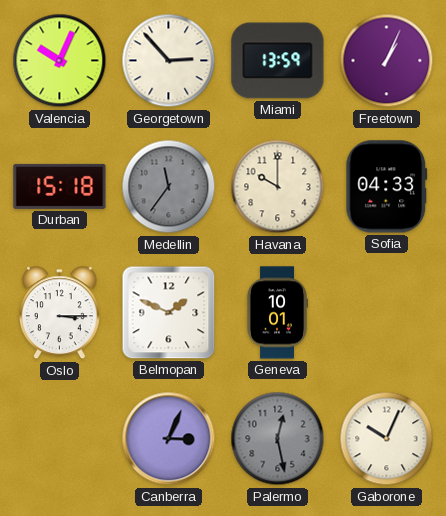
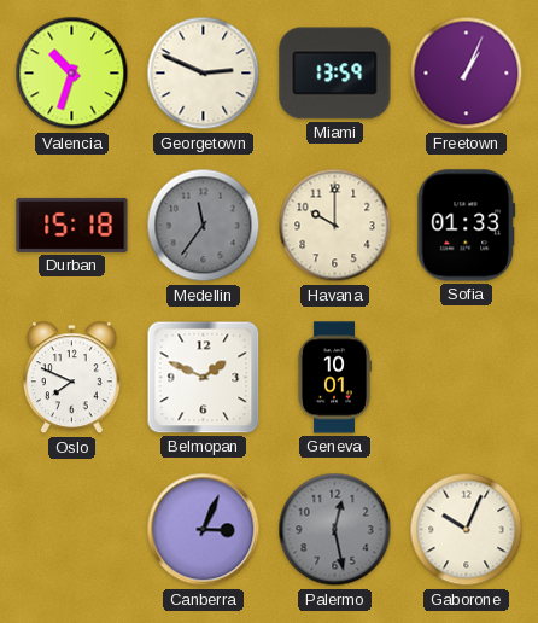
Valencia: 10:04 -> 10:33
Georgetown: 2:53 -> 2:49
Sofia: 04:33 -> 01:33
Oslo: 3:15 -> 7:49
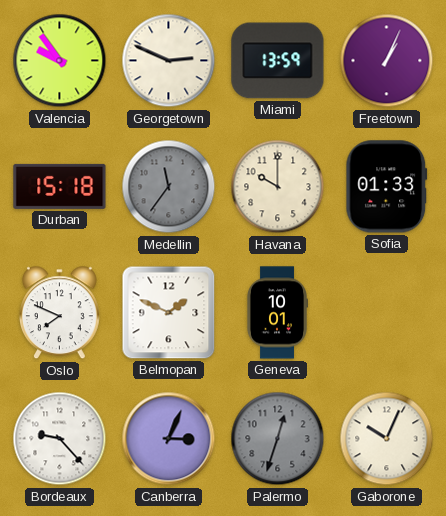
Valencia: 10:33 -> 9:54
Bordeaux: none -> 9:23
Palermo: 12:28 -> 12:33
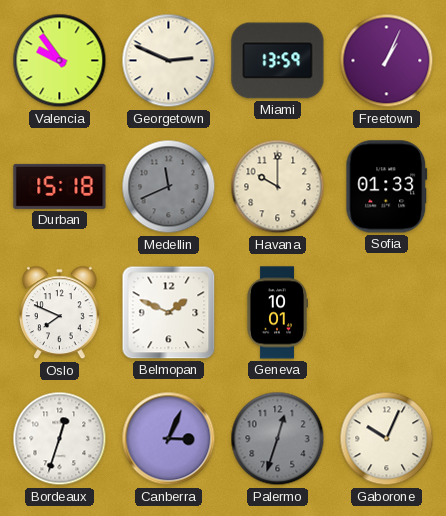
Medellin: 11:36 -> 11:41
Bordeaux: 9:23 -> 12:33
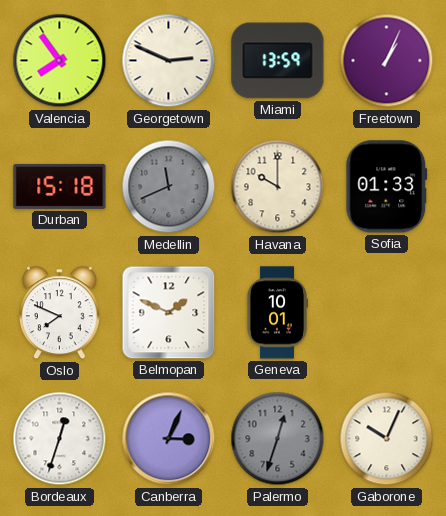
Valencia: 9:54 -> 7:54
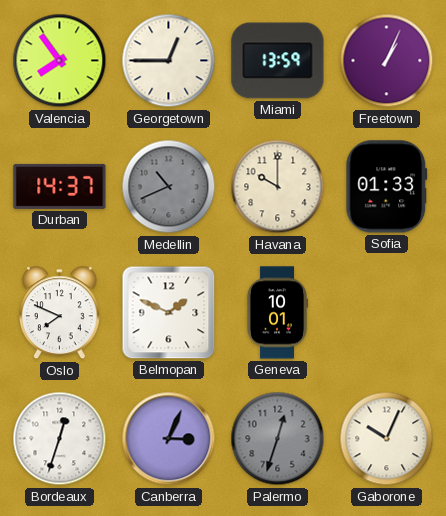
Georgetown: 2:49 -> 12:45
Durban: 15:18 -> 14:37
Medellin: 11:41 -> 10:41
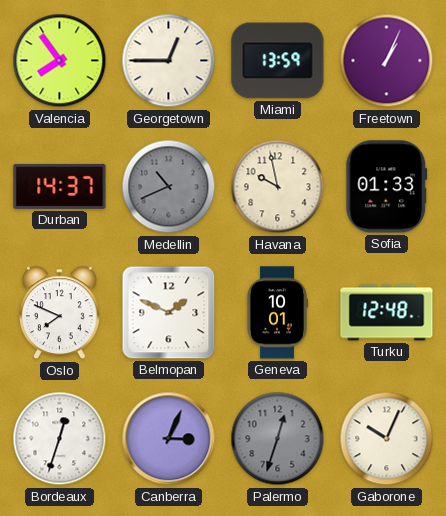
Havana: 10:00 -> 9:58
Turku: none -> 12:48
